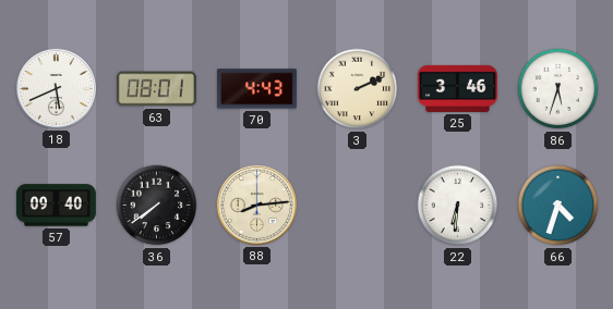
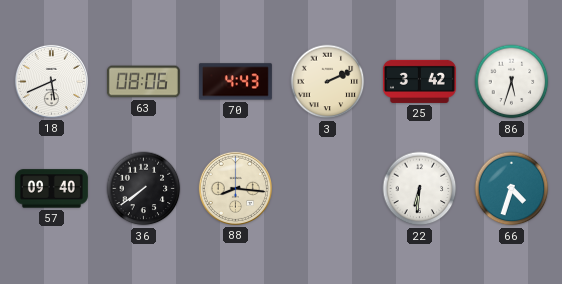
63: 08:01 -> 08:06
25: 3:46 -> 3:42
88: 8:14 -> 8:16
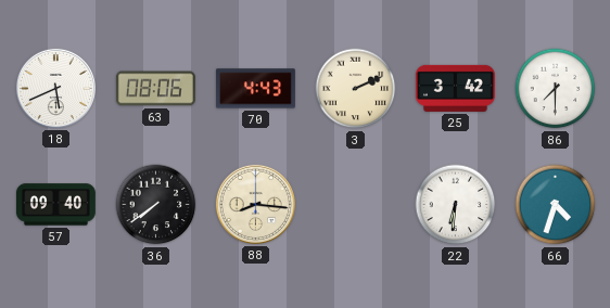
86: 5:33 -> 7:30
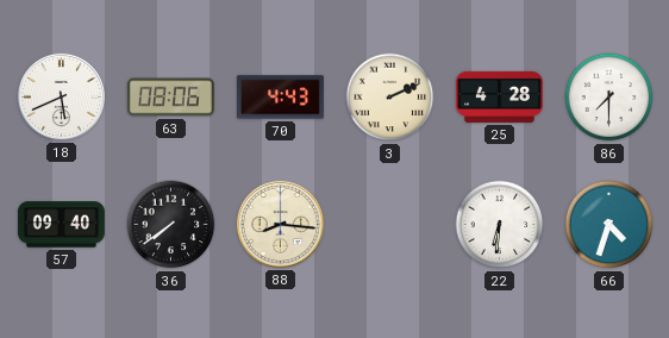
25: 3:42 -> 4:28
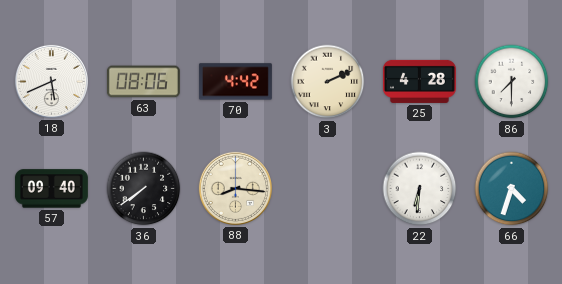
70: 4:43 -> 4:42
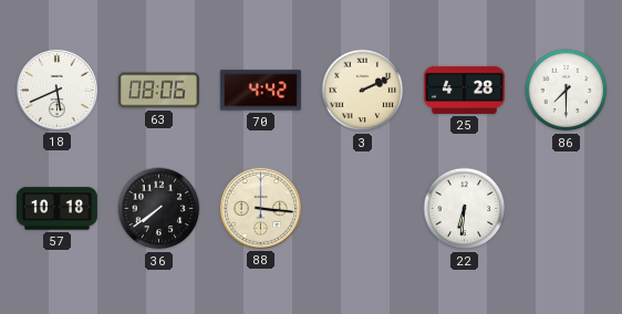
57: 09:40 -> 10:18
88: 8:16 -> 3:16
66: 4:33 -> none
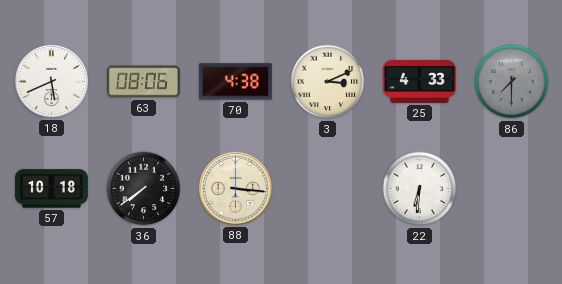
70: 4:42 -> 4:38
3: 2:11 -> 3:11
25: 4:28 -> 4:33
86 dial: white -> grey
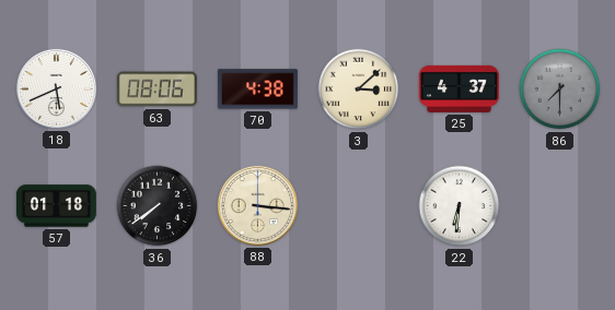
3: 3:11 -> 3:08
25: 4:33 -> 4:37
57: 10:18 -> 01:18
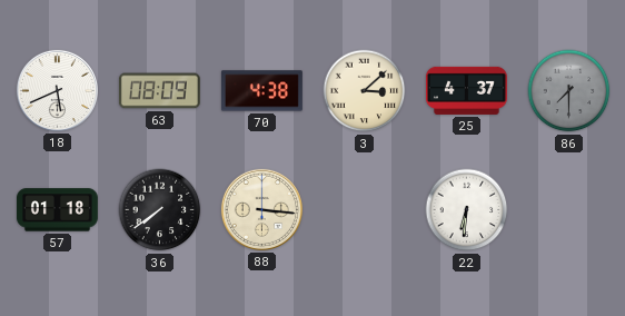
63: 08:06 -> 08:09
